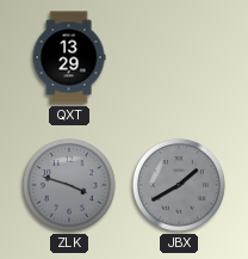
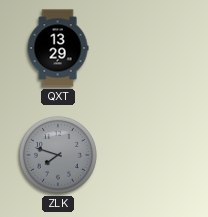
ZLK: 3:48 -> 7:48
JBX: 1:40 -> none
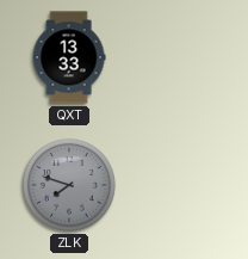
QXT: 13:29 -> 13:33
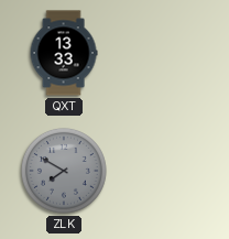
ZLK: 7:48 -> 7:50
